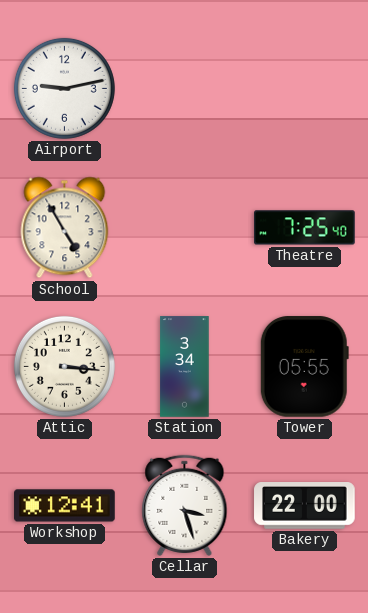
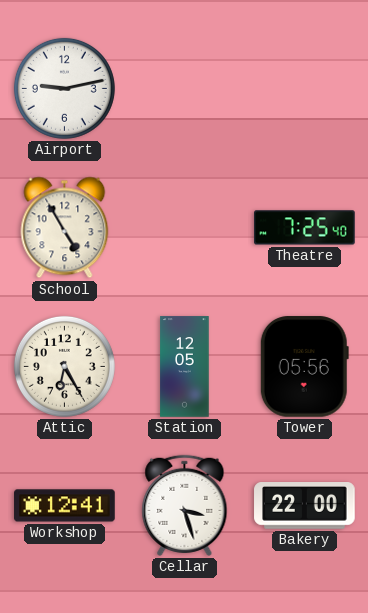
Attic: 3:16 -> 6:25
Station: 3:34 -> 12:05
Tower: 05:55 -> 05:56
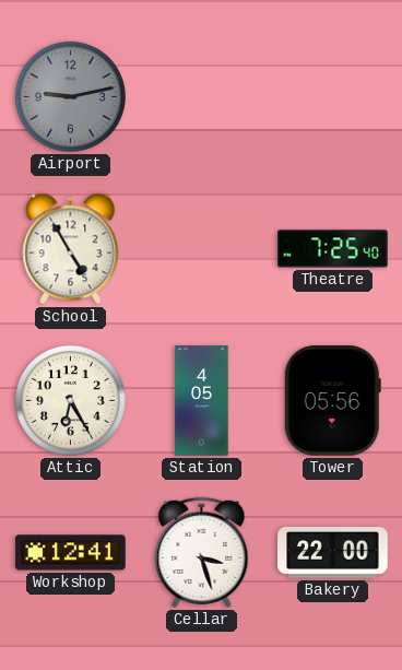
Airport dial: white -> grey
Station: 12:05 -> 4:05
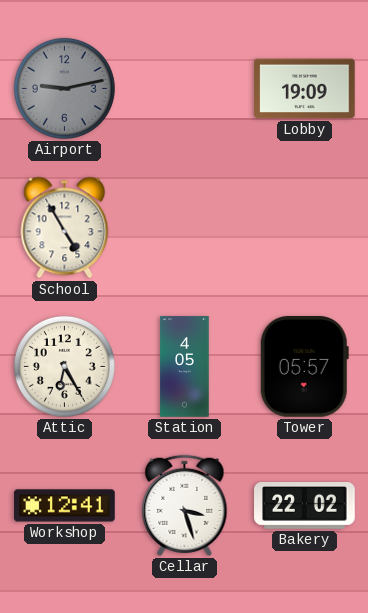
Lobby: none -> 19:09
Theatre: 7:25 -> none
Tower: 05:56 -> 05:57
Bakery: 22:00 -> 22:02
